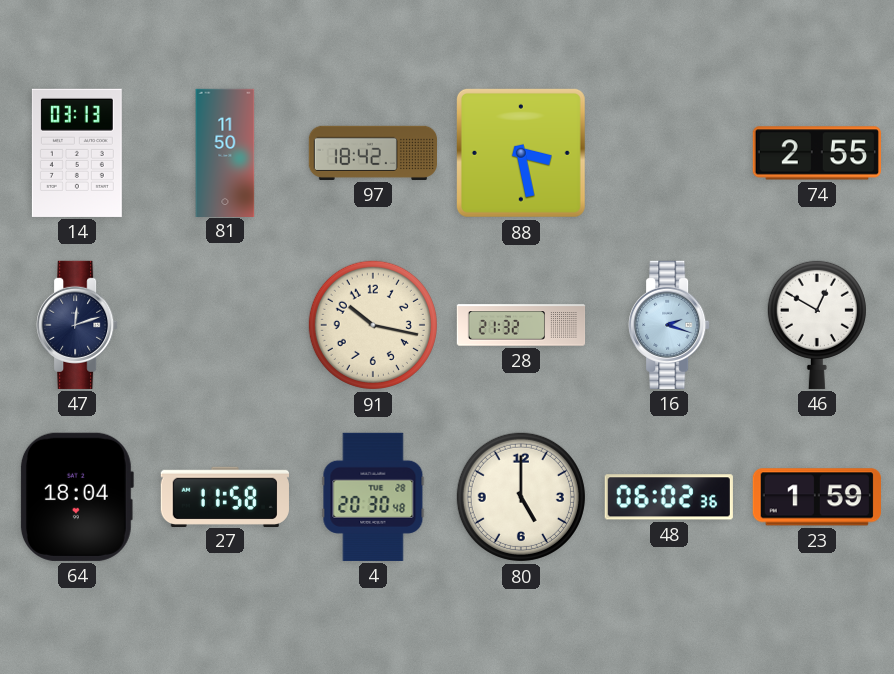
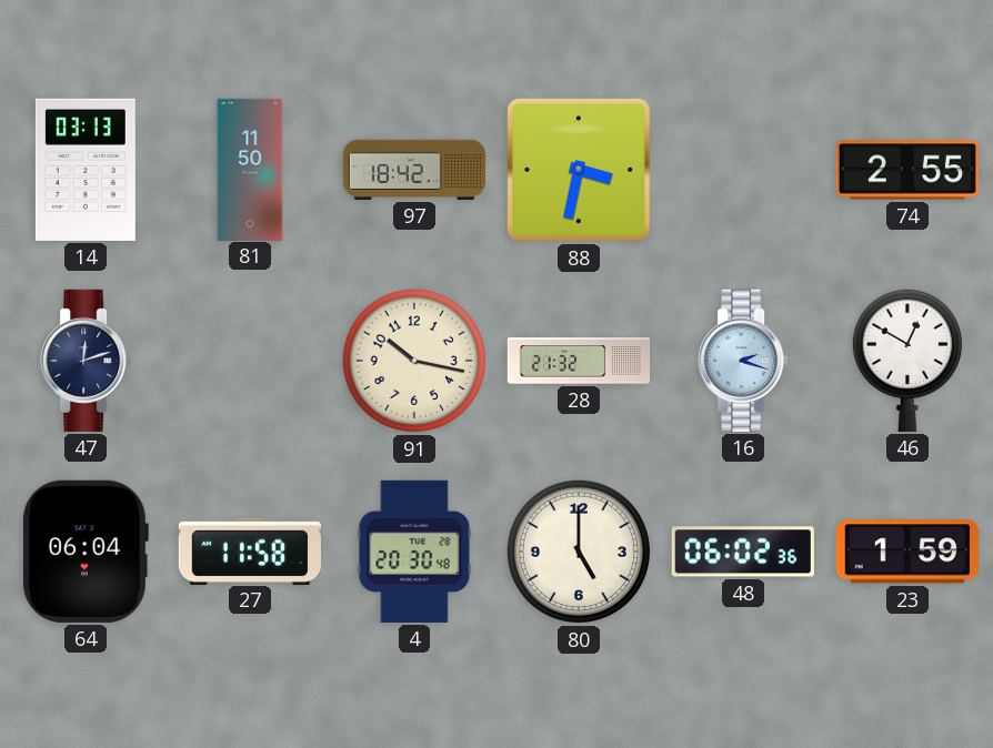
88: 3:28 -> 3:32
64: 18:04 -> 06:04
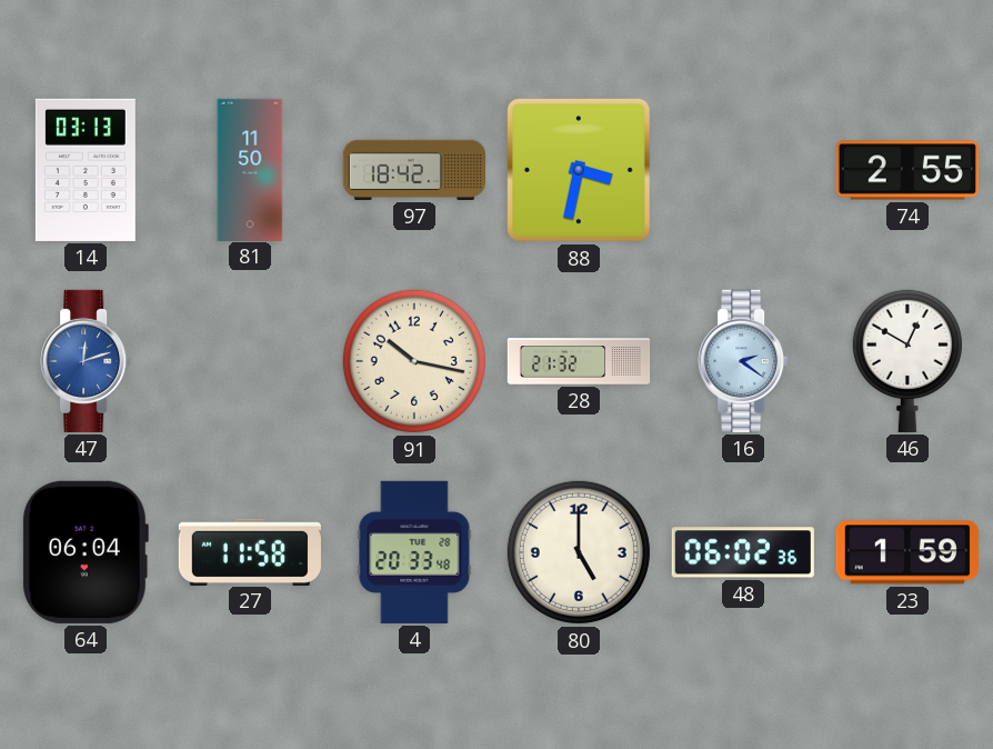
47 dial: navy -> blue
16: 2:18 -> 2:21
4: 20:30 -> 20:33
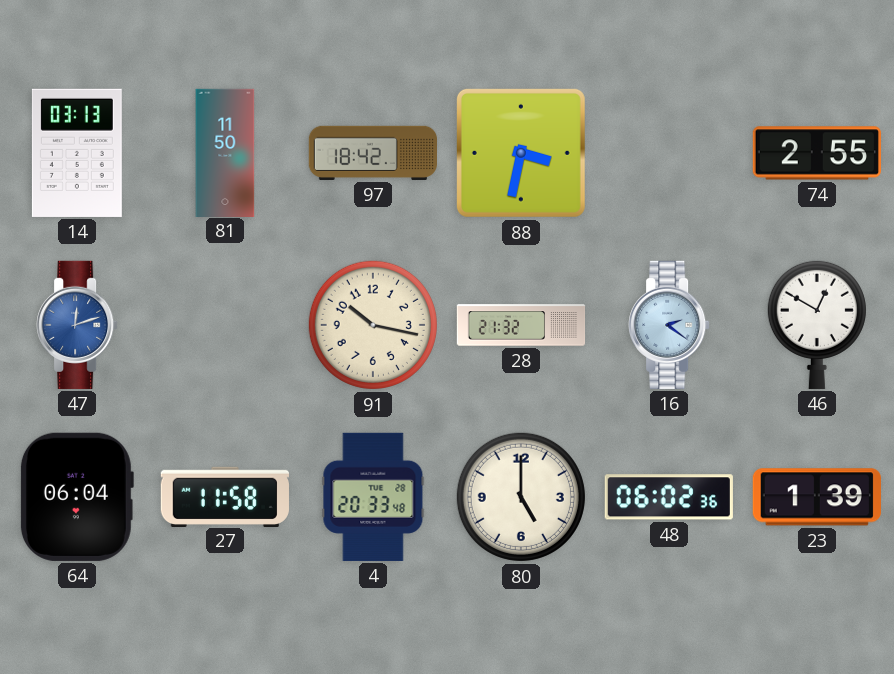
23: 1:59 -> 1:39
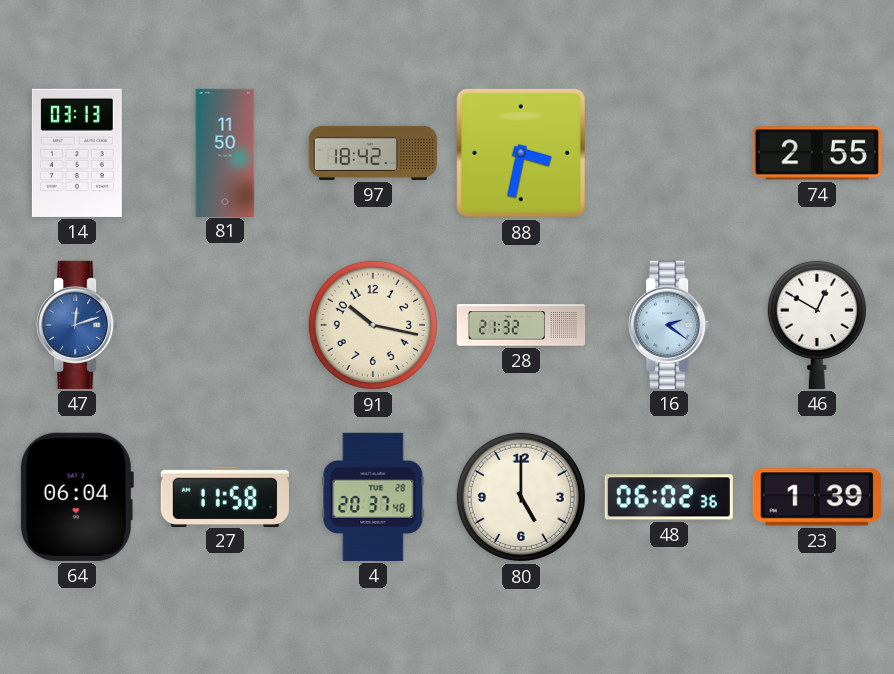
4: 20:33 -> 20:37
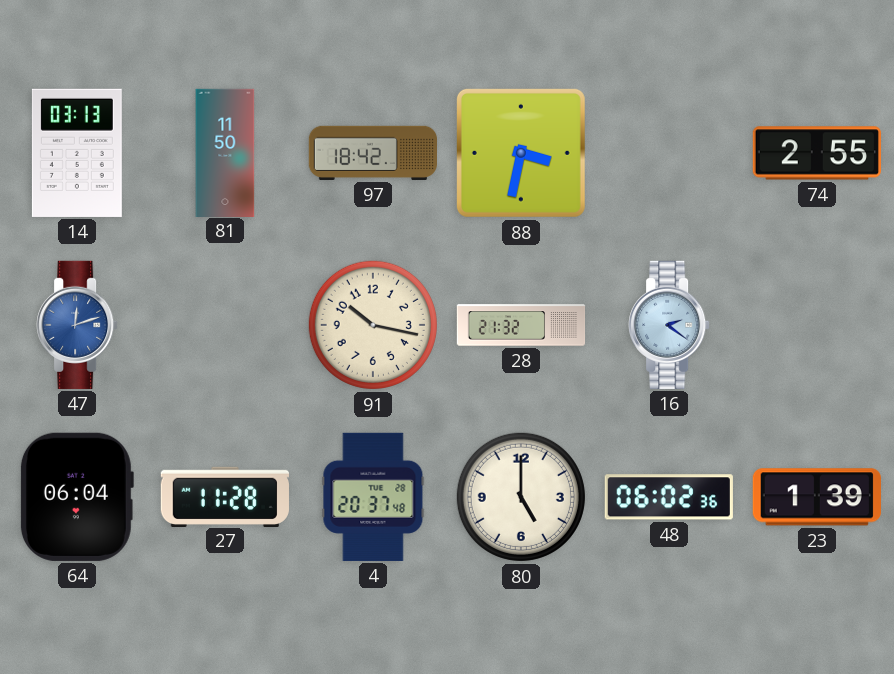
46: 12:50 -> none
27: 11:58 -> 11:28
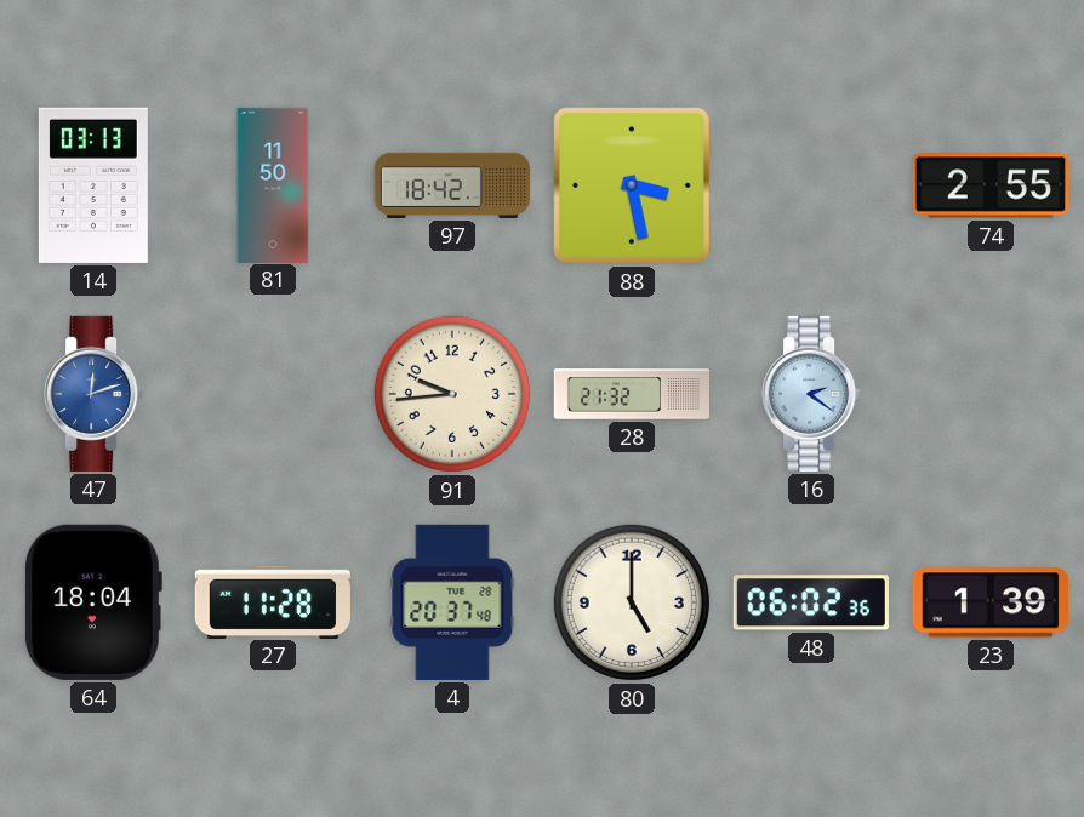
88: 3:32 -> 3:28
91: 10:17 -> 9:44
64: 06:04 -> 18:04
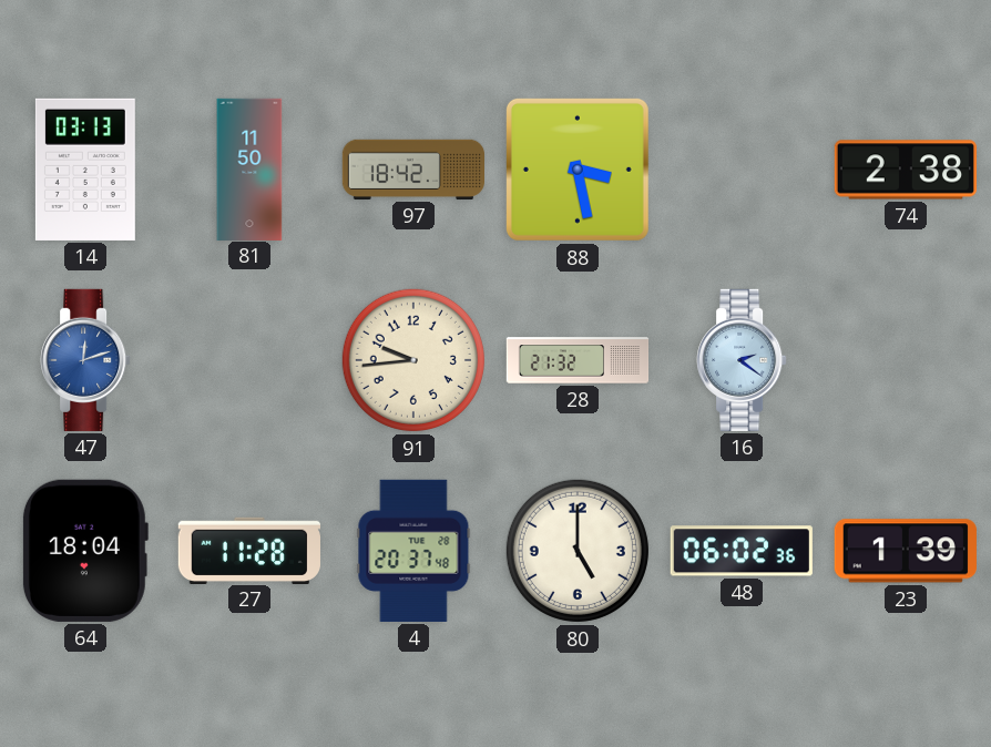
74: 2:55 -> 2:38
